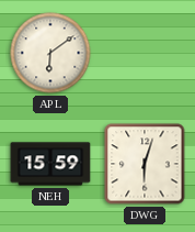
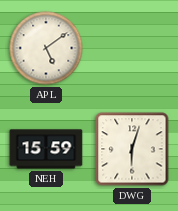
APL: 6:09 -> 5:09
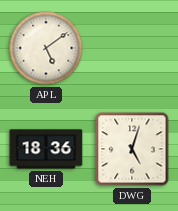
NEH: 15:59 -> 18:36
DWG: 6:03 -> 5:03
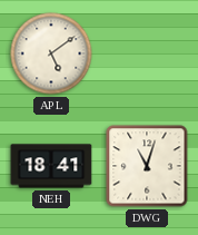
NEH: 18:36 -> 18:41
DWG: 5:03 -> 11:03
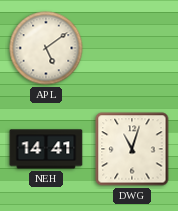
NEH: 18:41 -> 14:41
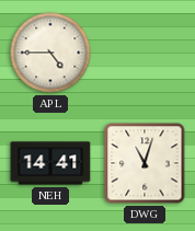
APL: 5:09 -> 4:45
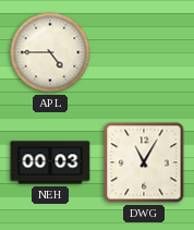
NEH: 14:41 -> 00:03
DWG: 11:03 -> 11:05
